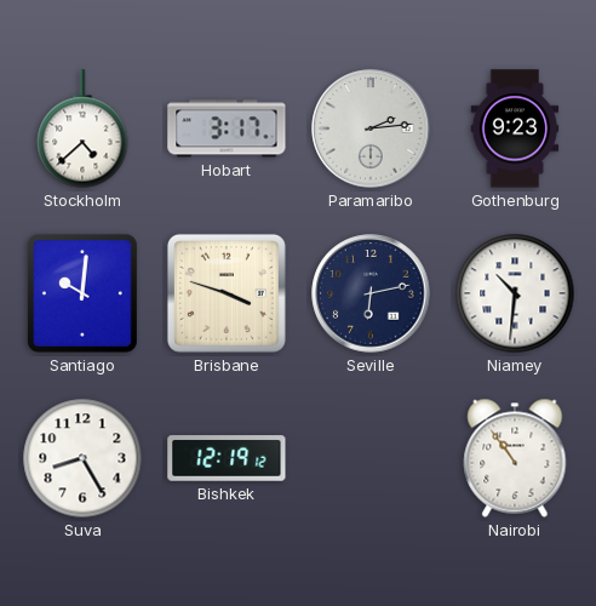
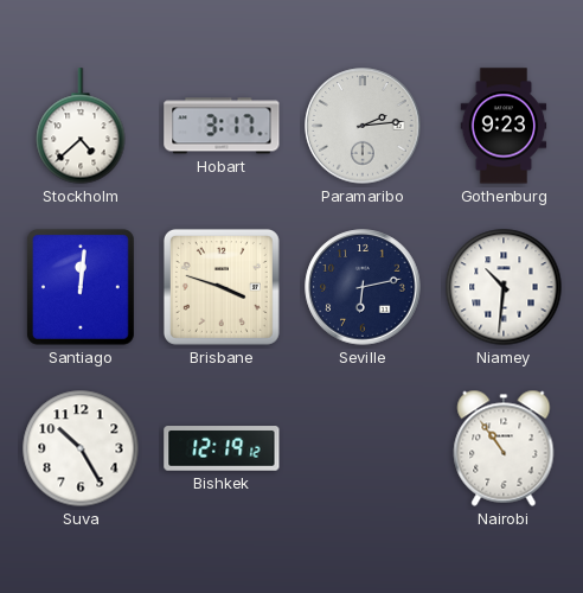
Santiago: 10:01 -> 12:01
Suva: 8:25 -> 10:25
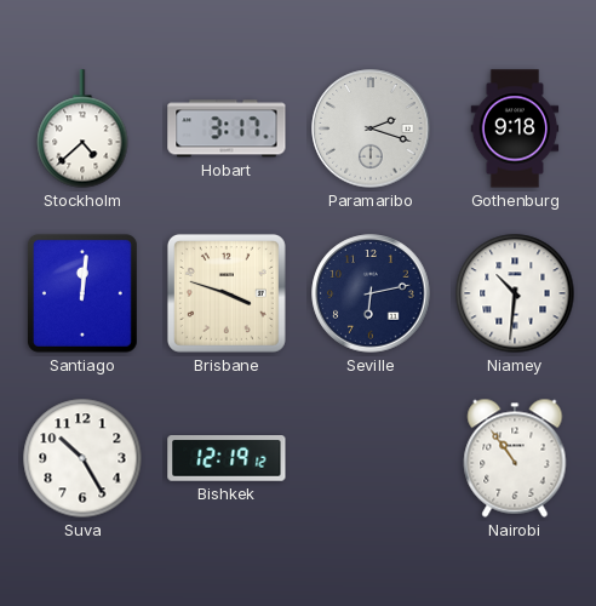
Paramaribo: 2:14 -> 2:18
Gothenburg: 9:23 -> 9:18
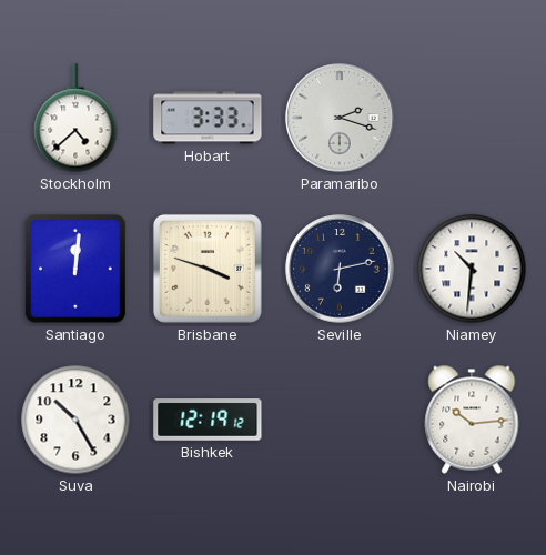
Hobart: 3:17 -> 3:33
Gothenburg: 9:18 -> none
Nairobi: 10:54 -> 10:14
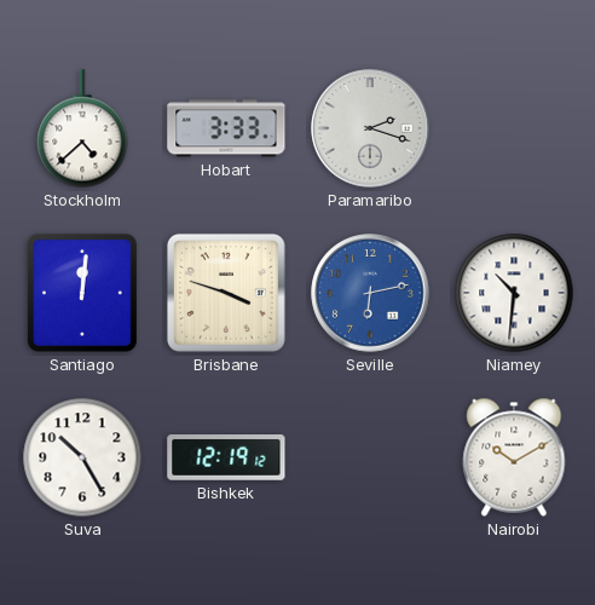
Seville dial: navy -> blue
Nairobi: 10:14 -> 10:10
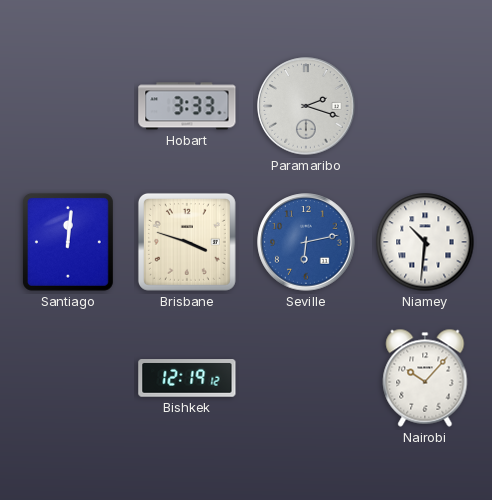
Stockholm: 4:38 -> none
Suva: 10:25 -> none
Nairobi: 10:10 -> 10:07
